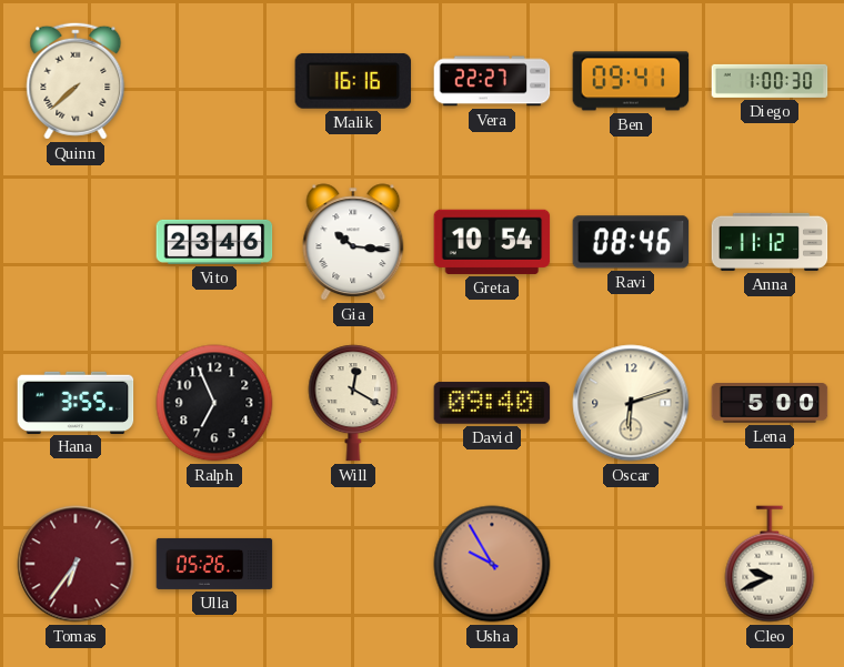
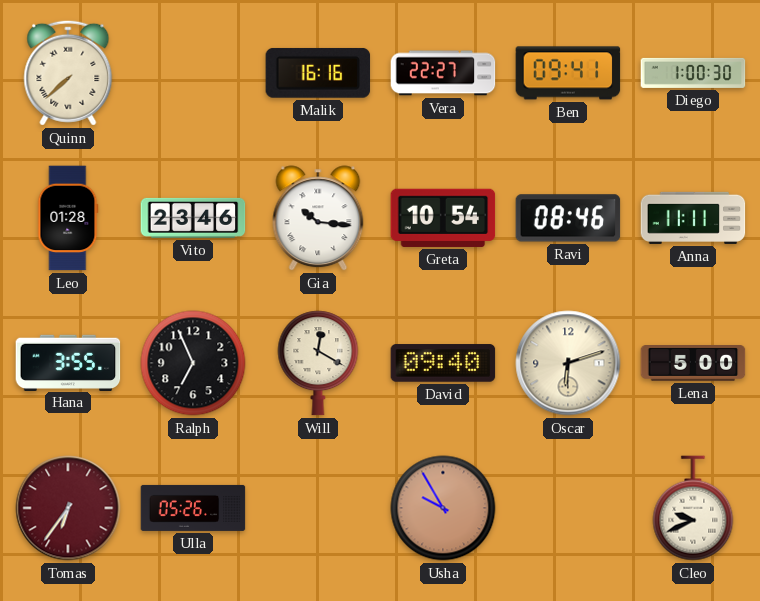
Leo: none -> 01:28
Anna: 11:12 -> 11:11
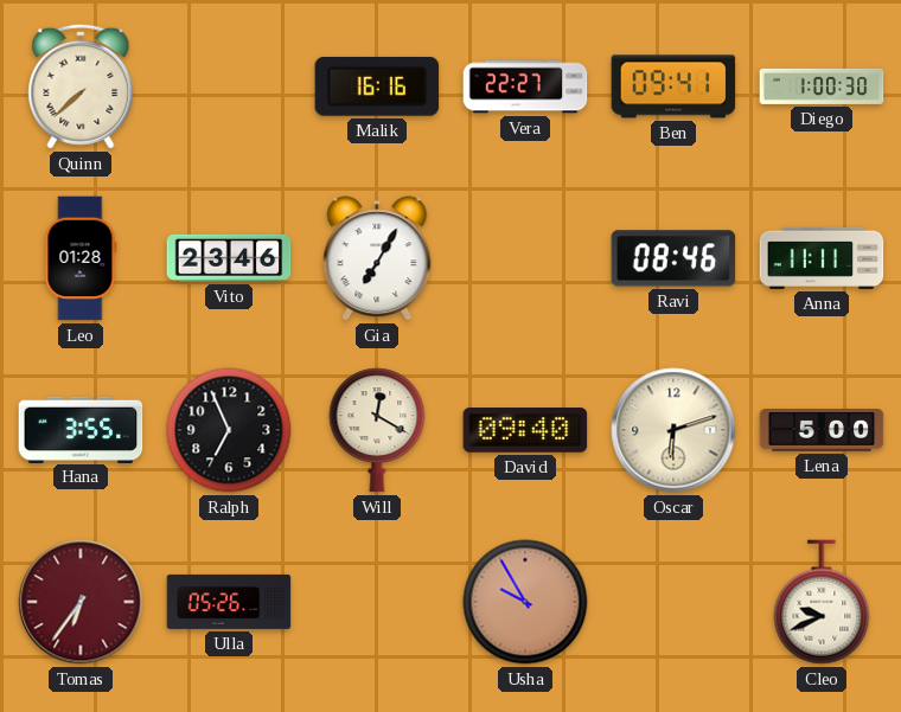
Gia: 10:16 -> 7:05
Greta: 10:54 -> none
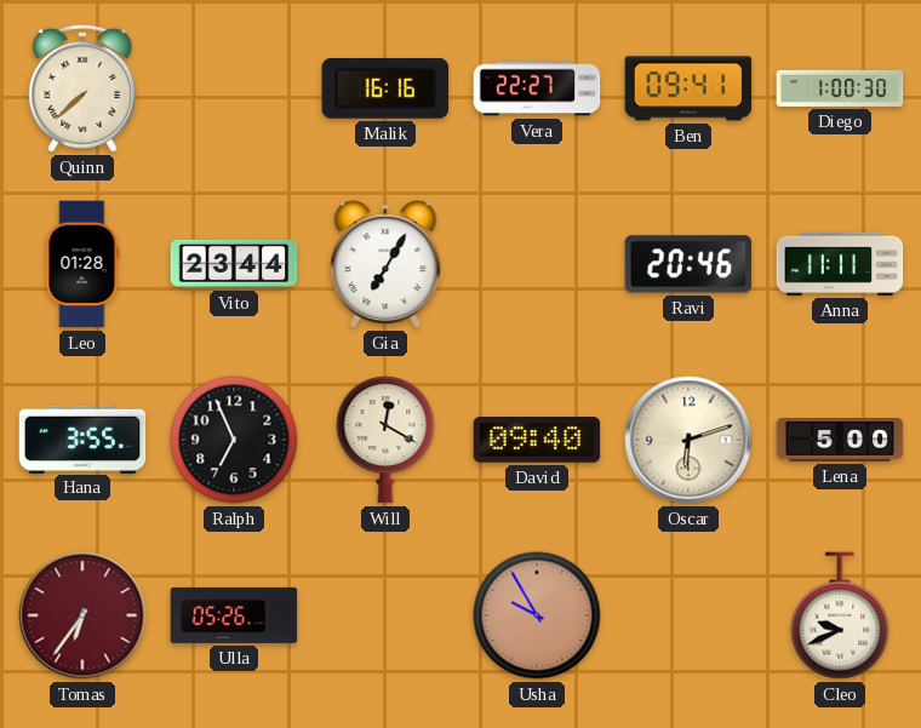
Vito: 23:46 -> 23:44
Ravi: 08:46 -> 20:46
